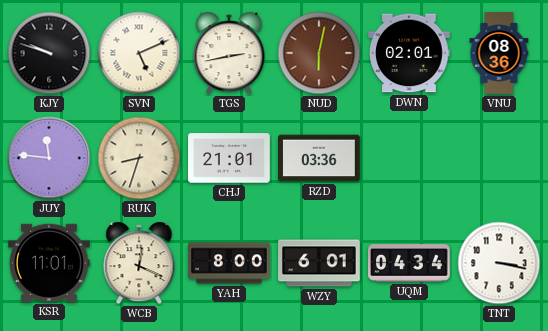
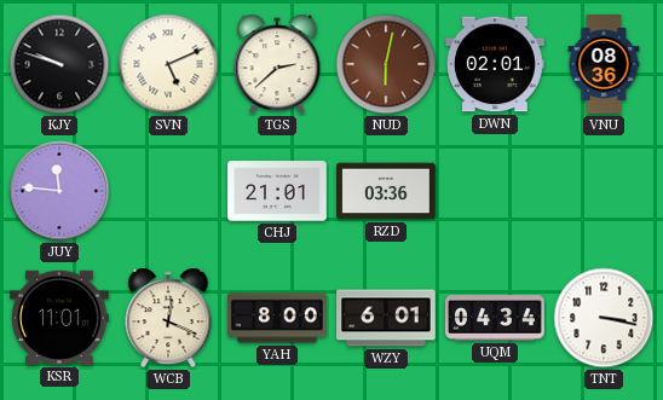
TGS: 2:43 -> 2:38
RUK: 8:33 -> none
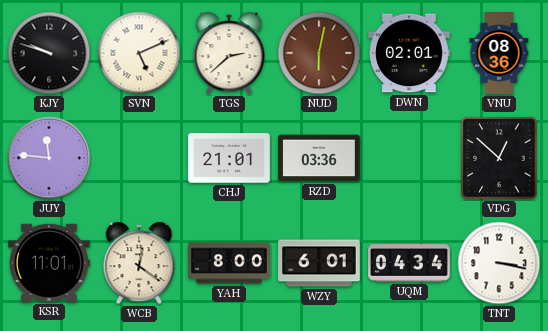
VDG: none -> 12:52
WCB: 12:19 -> 12:21
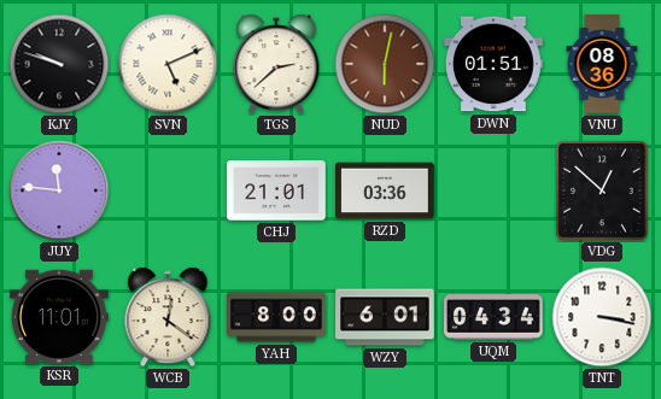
DWN: 02:01 -> 01:51
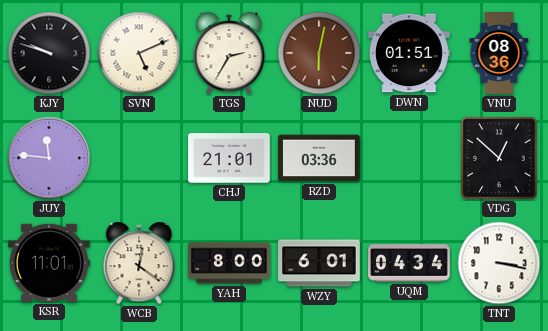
TGS: 2:38 -> 2:35
